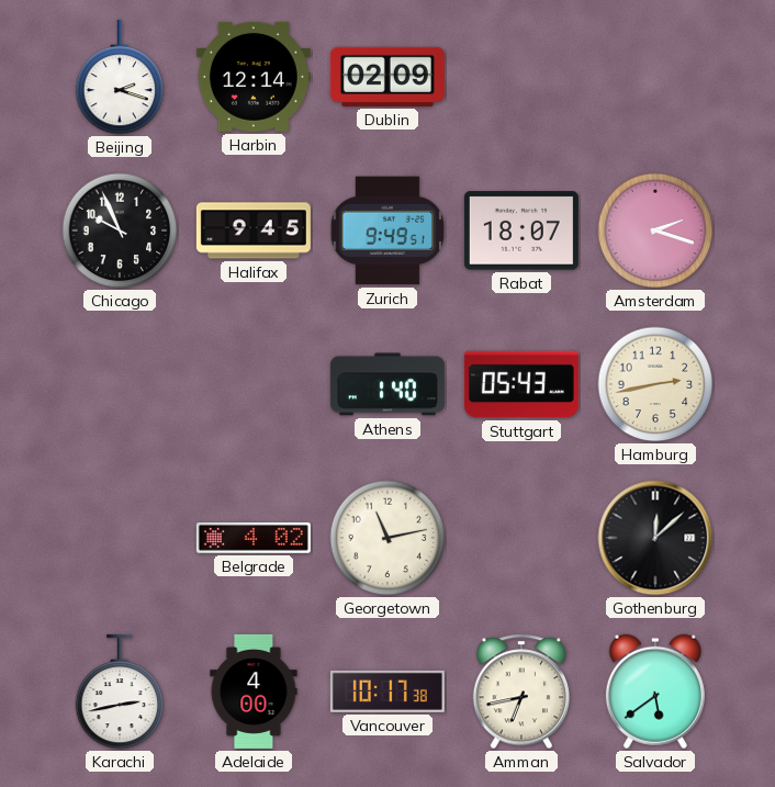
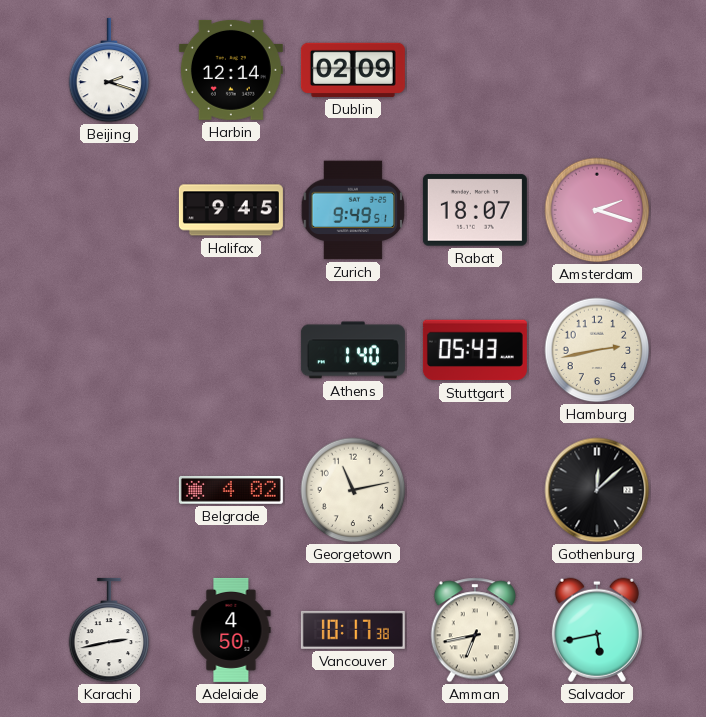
Chicago: 9:56 -> none
Adelaide: 4:00 -> 4:50
Salvador: 5:39 -> 5:43
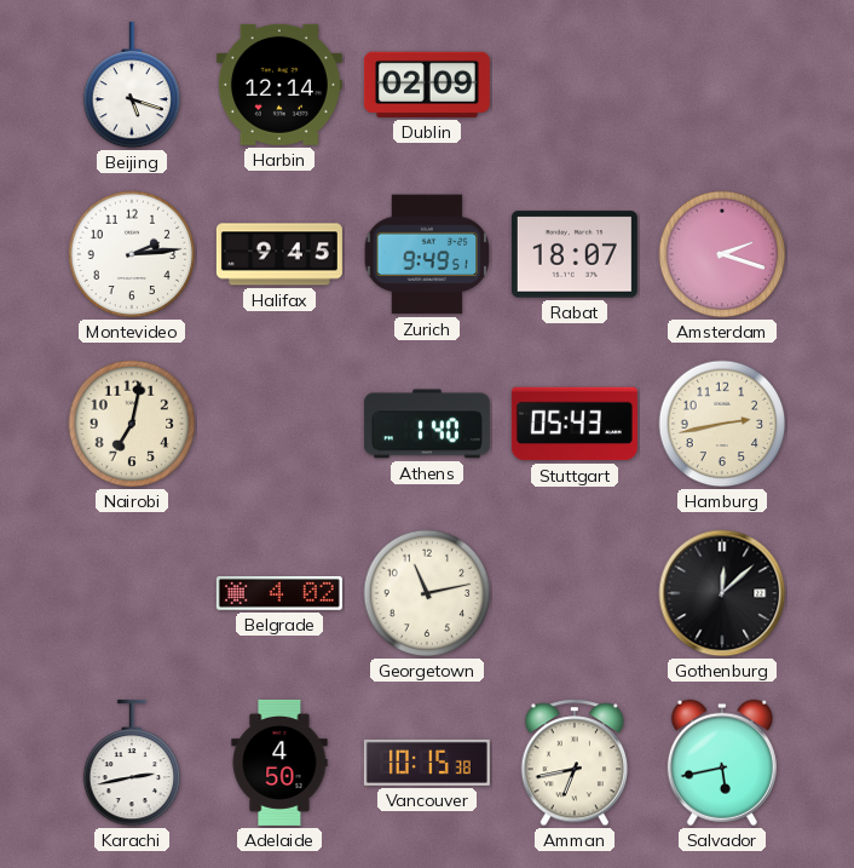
Beijing: 2:18 -> 5:18
Montevideo: none -> 2:14
Nairobi: none -> 7:02
Vancouver: 10:17 -> 10:15
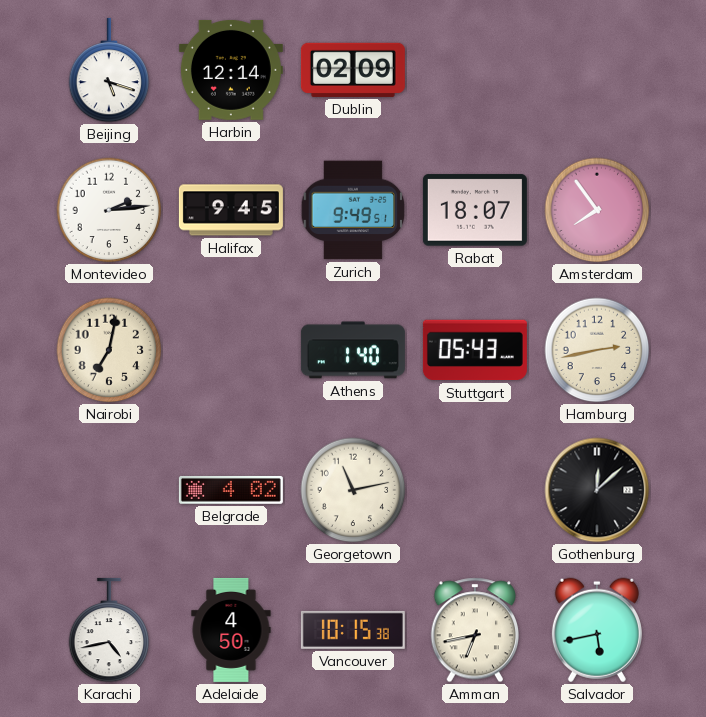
Amsterdam: 2:18 -> 7:54
Karachi: 2:43 -> 4:43
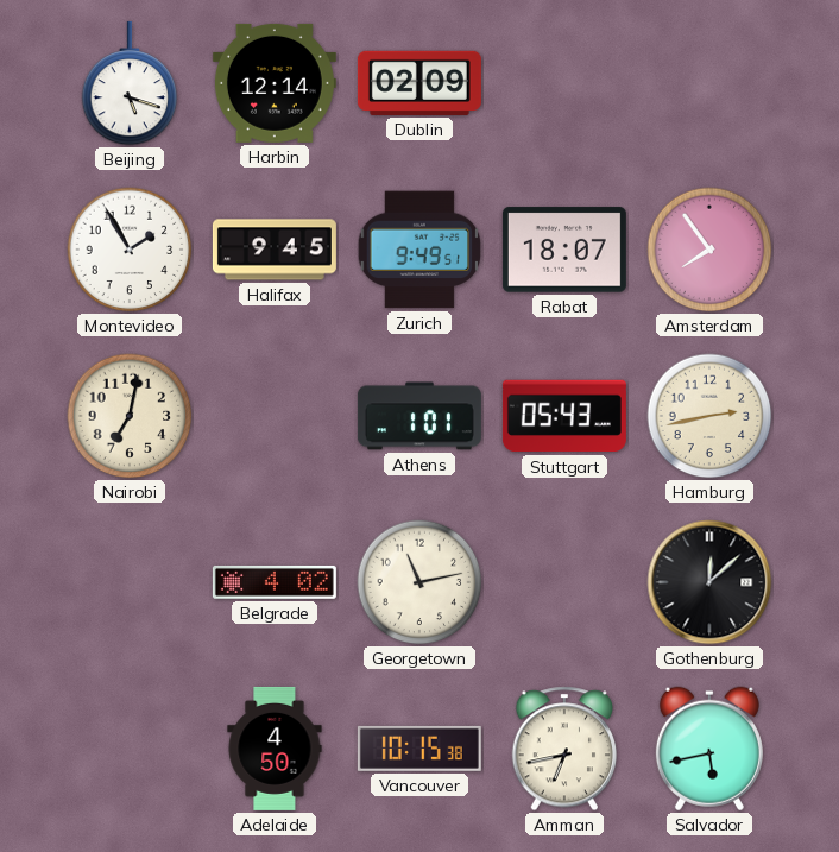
Montevideo: 2:14 -> 1:55
Athens: 1:40 -> 1:01
Karachi: 4:43 -> none
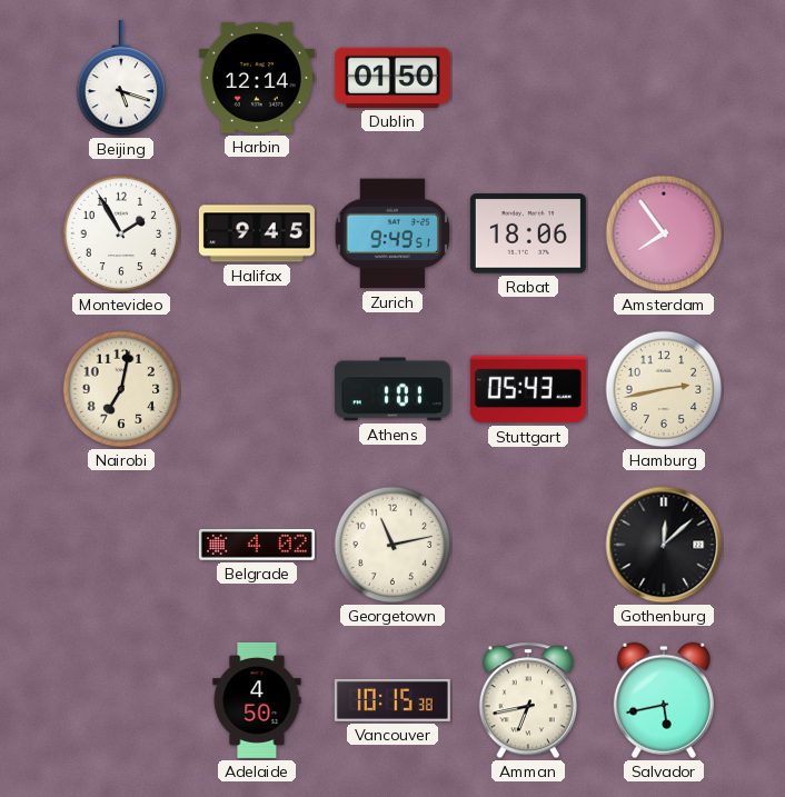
Dublin: 02:09 -> 01:50
Rabat: 18:07 -> 18:06
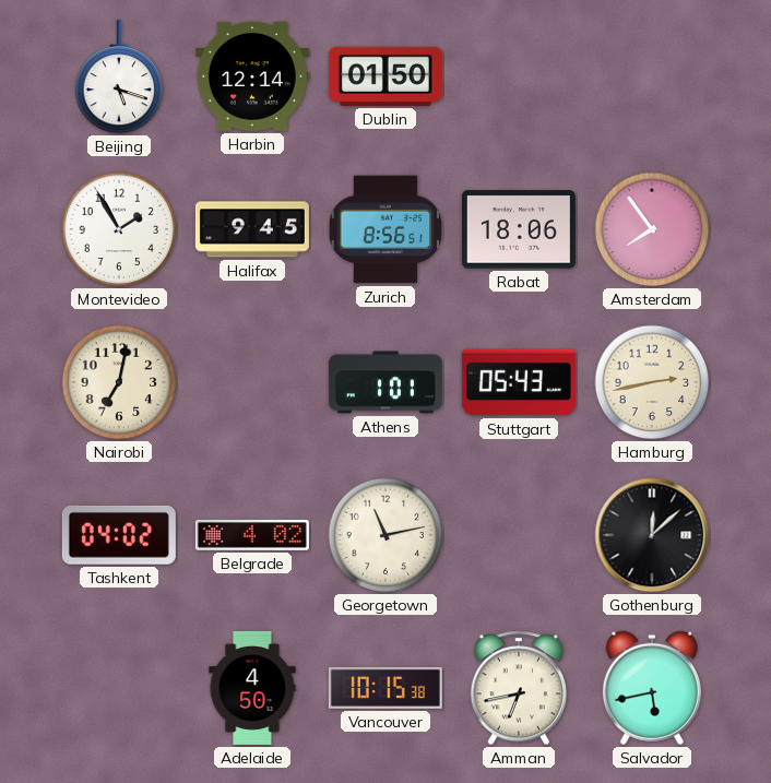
Zurich: 9:49 -> 8:56
Tashkent: none -> 04:02
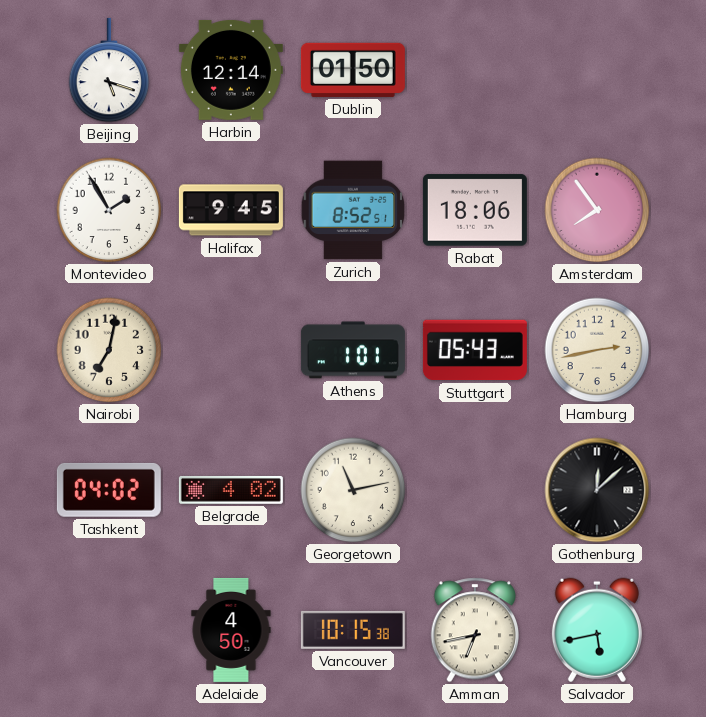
Zurich: 8:56 -> 8:52
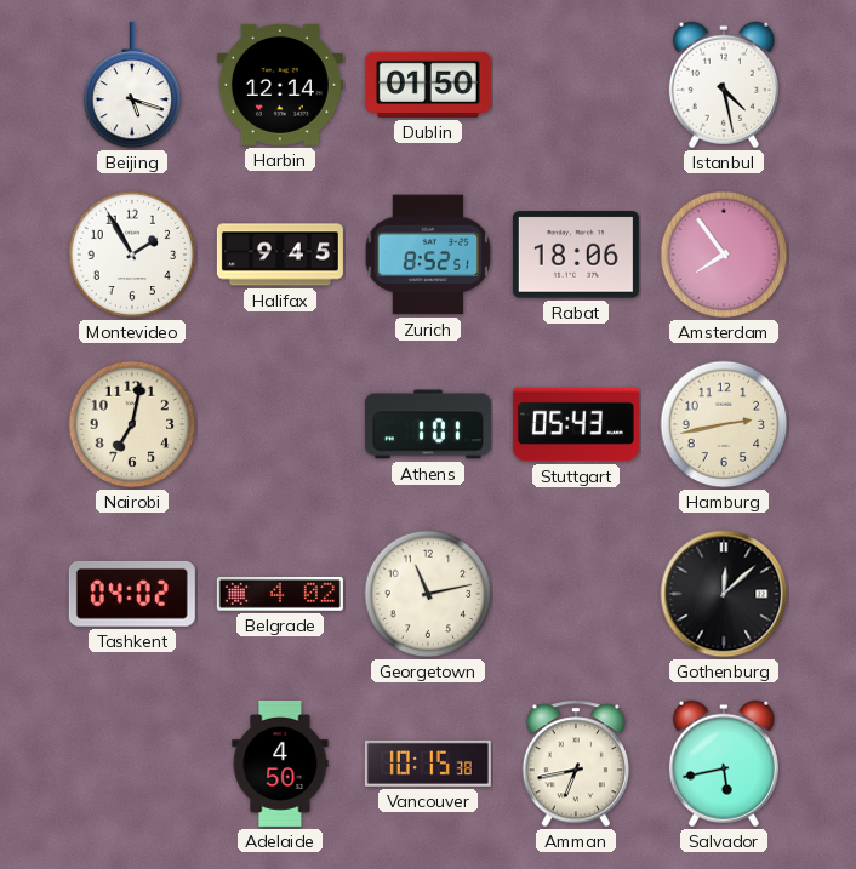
Istanbul: none -> 4:28
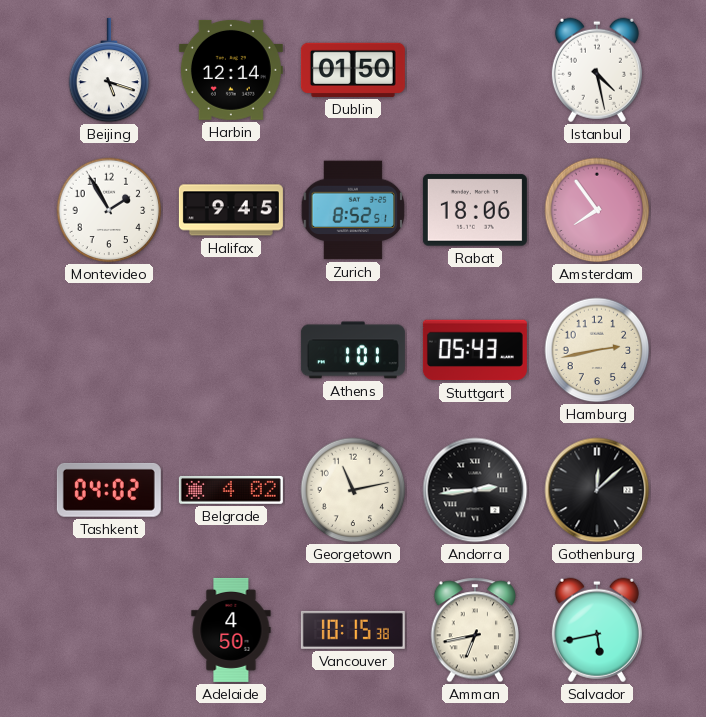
Nairobi: 7:02 -> none
Andorra: none -> 2:44
